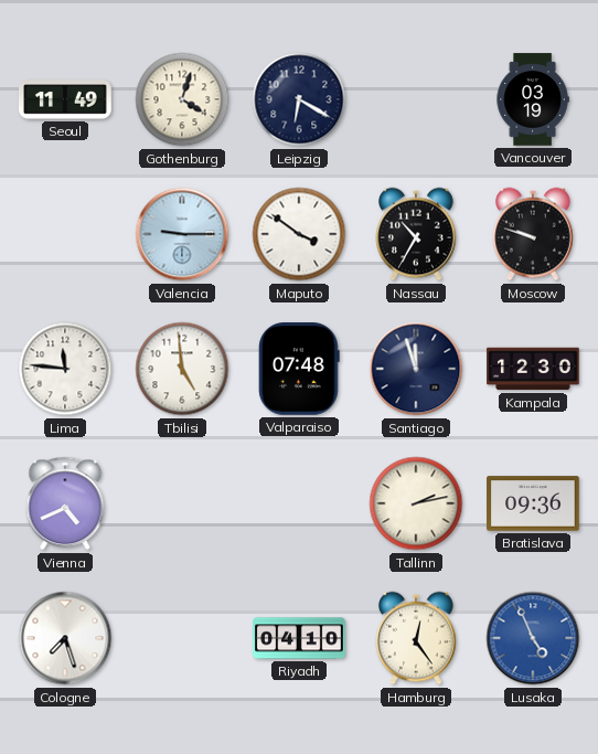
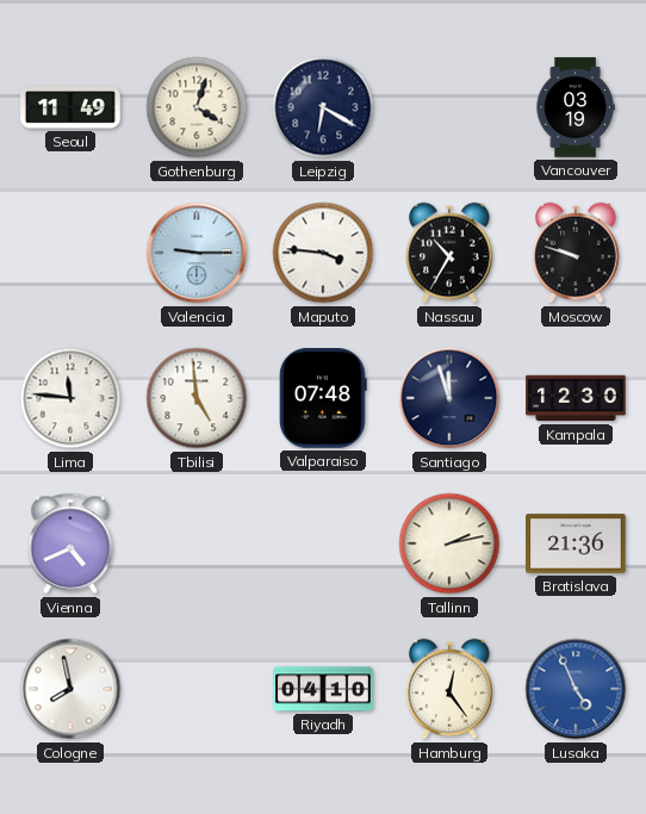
Maputo: 3:51 -> 3:46
Bratislava: 09:36 -> 21:36
Cologne: 7:27 -> 7:58
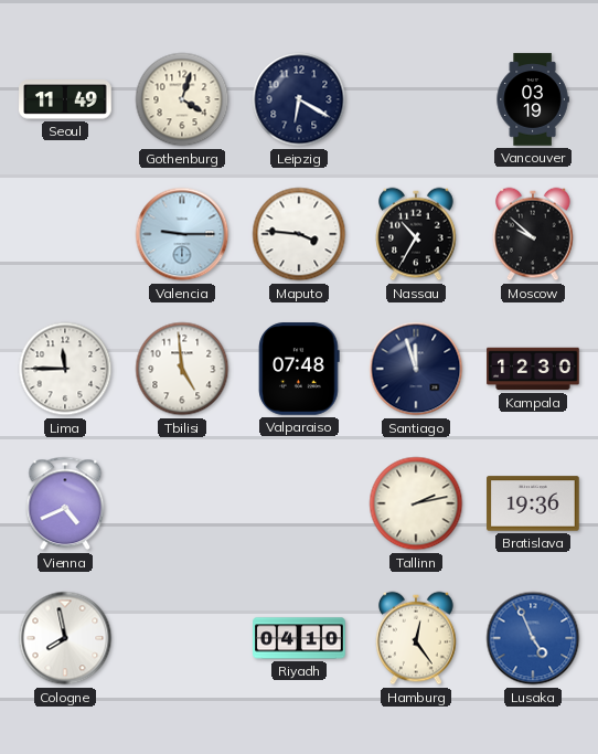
Moscow: 9:48 -> 9:52
Lima: 11:46 -> 11:45
Bratislava: 21:36 -> 19:36
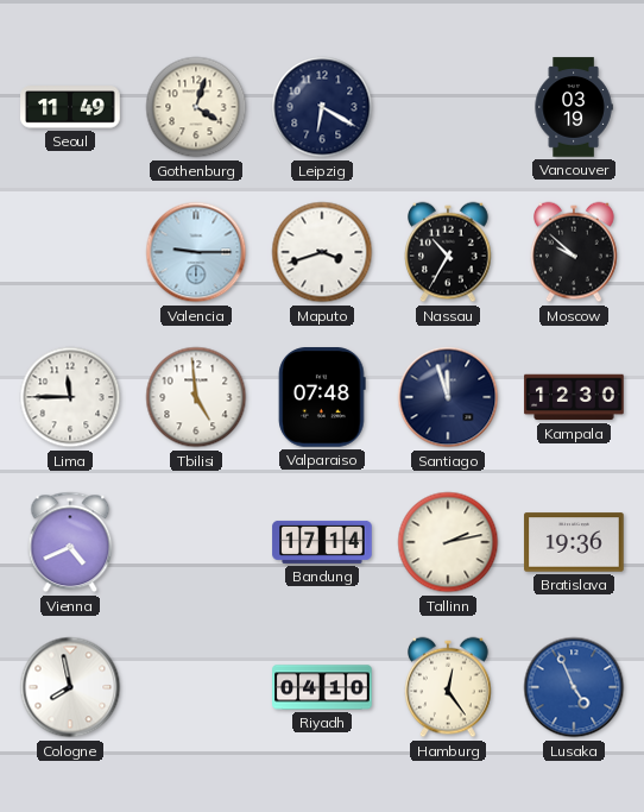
Maputo: 3:46 -> 3:42
Bandung: none -> 17:14
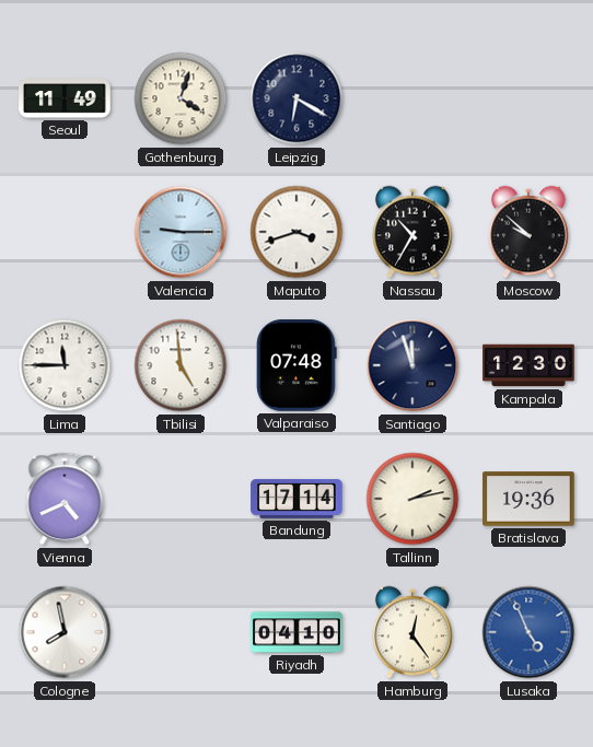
Vancouver: 03:19 -> none
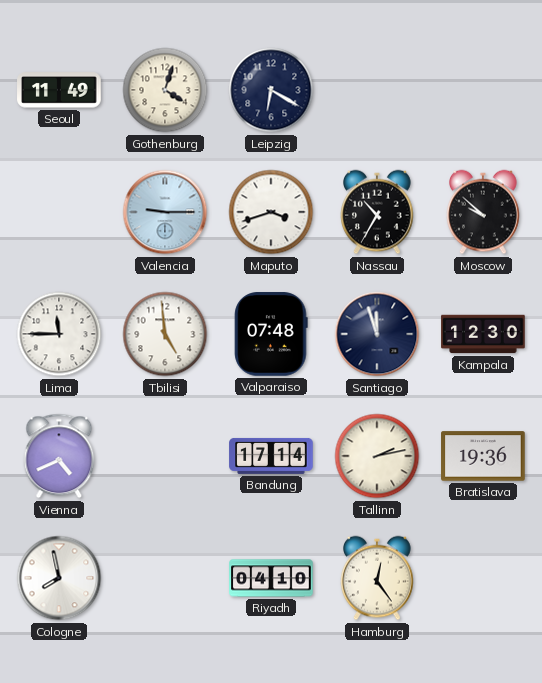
Lusaka: 4:56 -> none
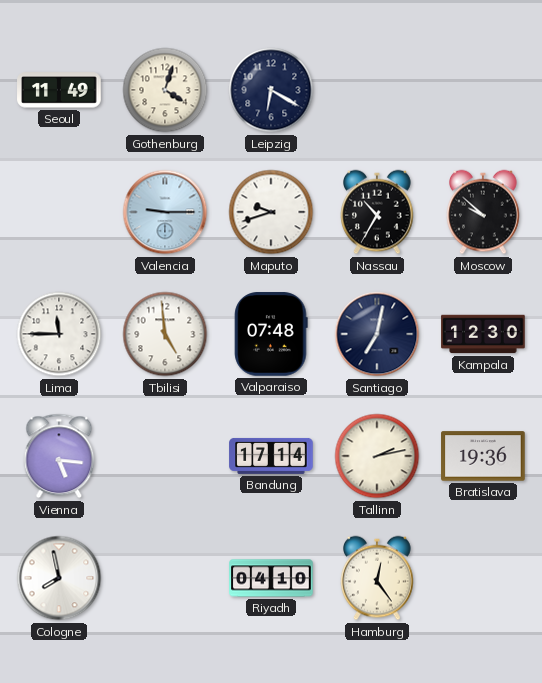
Maputo: 3:42 -> 9:42
Santiago: 11:57 -> 7:02
Vienna: 4:41 -> 5:16
